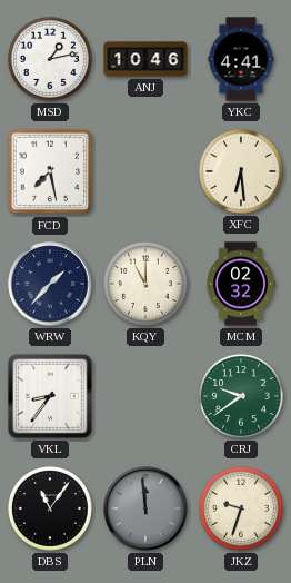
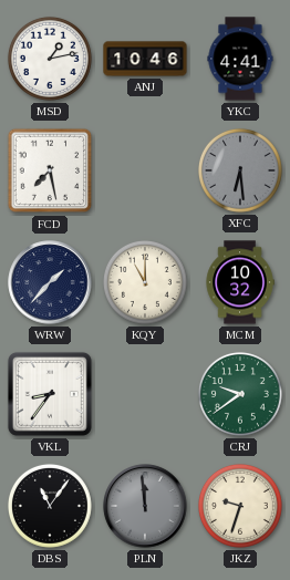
XFC dial: cream -> grey
MCM: 02:32 -> 10:32
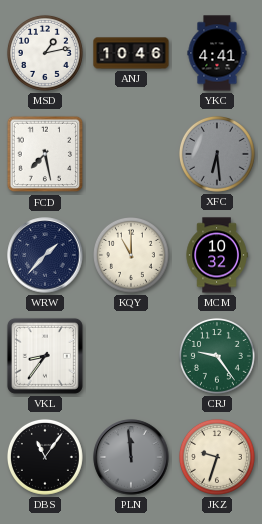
CRJ: 9:39 -> 9:24
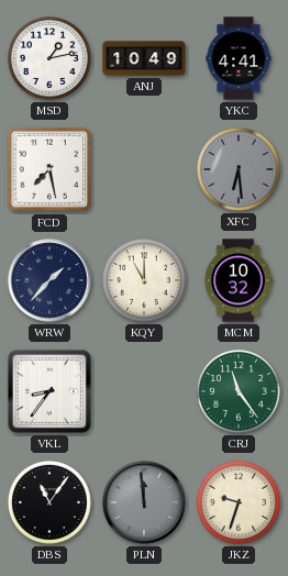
ANJ: 10:46 -> 10:49
CRJ: 9:24 -> 11:24
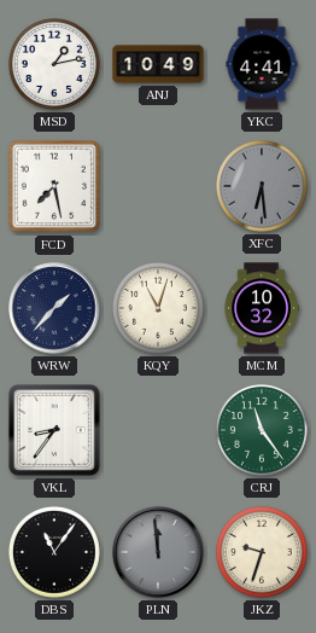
KQY: 11:00 -> 11:03
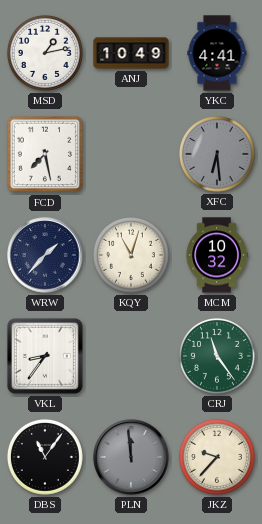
JKZ: 9:33 -> 9:37
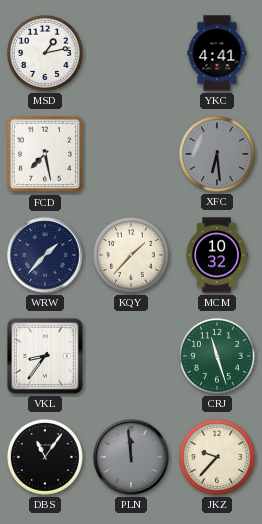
ANJ: 10:49 -> none
KQY: 11:03 -> 1:37
CRJ: 11:24 -> 11:27
